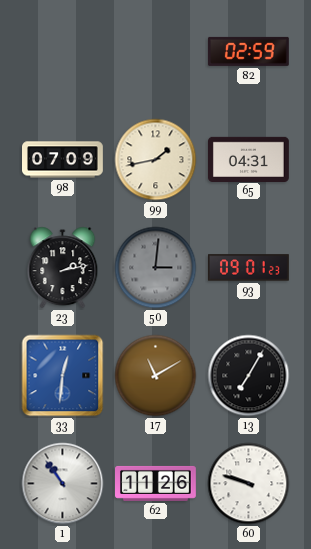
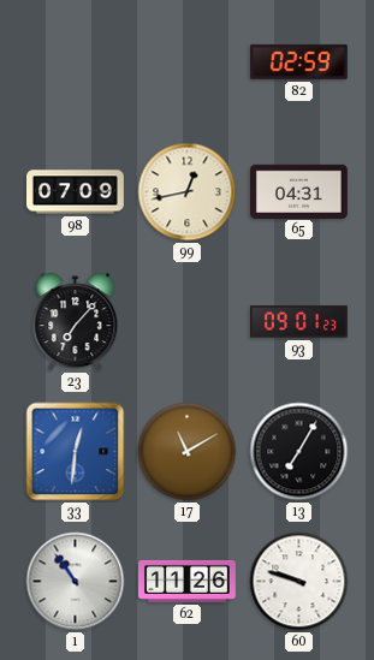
99: 1:43 -> 12:43
23: 2:13 -> 7:07
50: 3:01 -> none
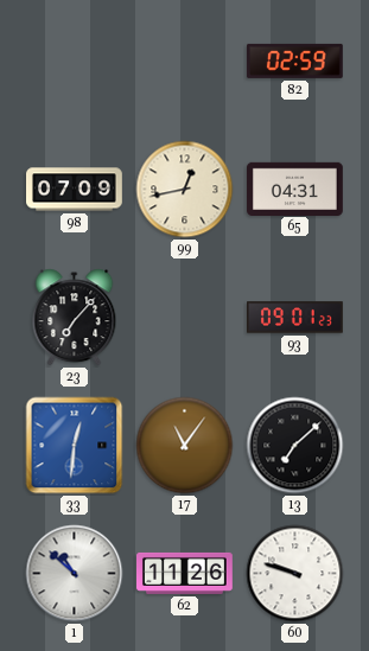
17: 11:10 -> 11:06
13: 7:05 -> 7:08
1: 10:54 -> 10:52
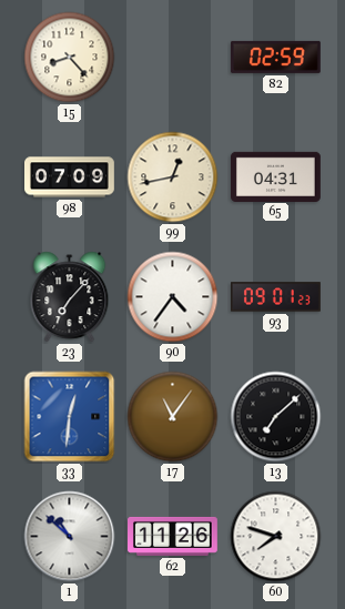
15: none -> 8:23
90: none -> 4:36
60: 9:48 -> 7:48
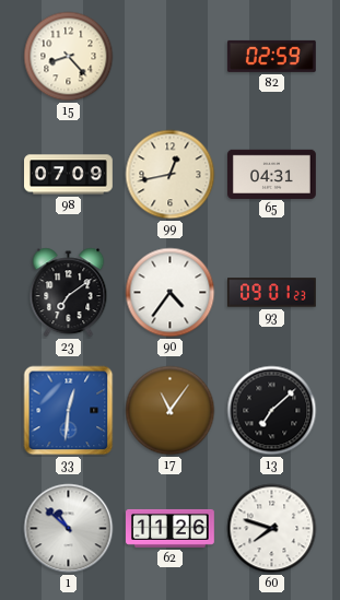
23: 7:07 -> 7:09
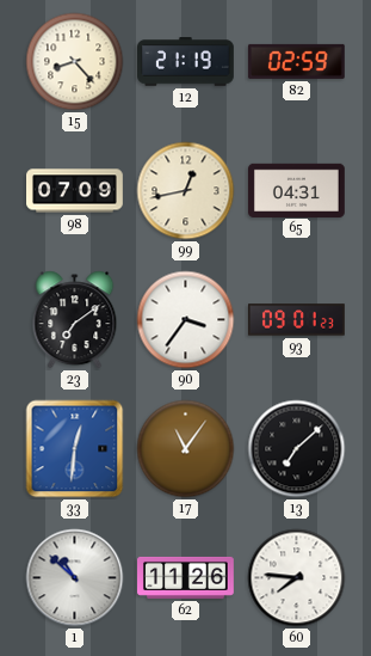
12: none -> 21:19
90: 4:36 -> 3:36
60: 7:48 -> 7:46
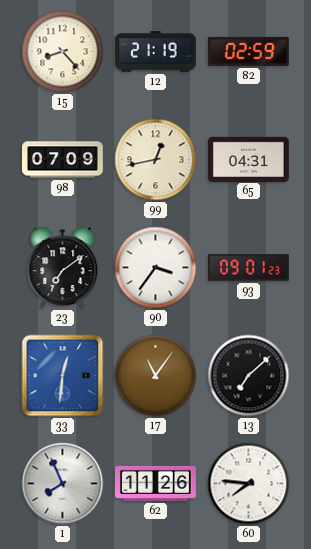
1: 10:52 -> 7:56
